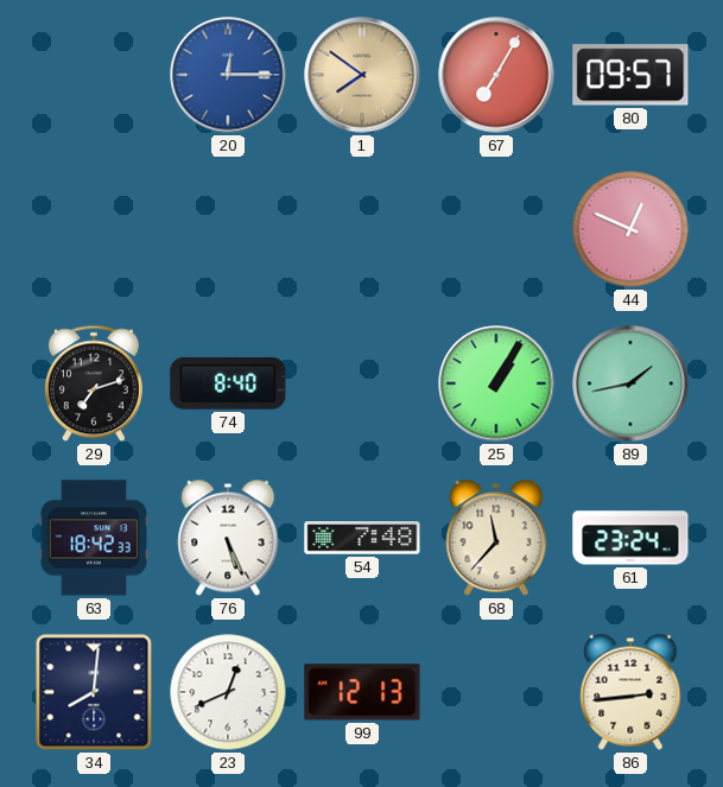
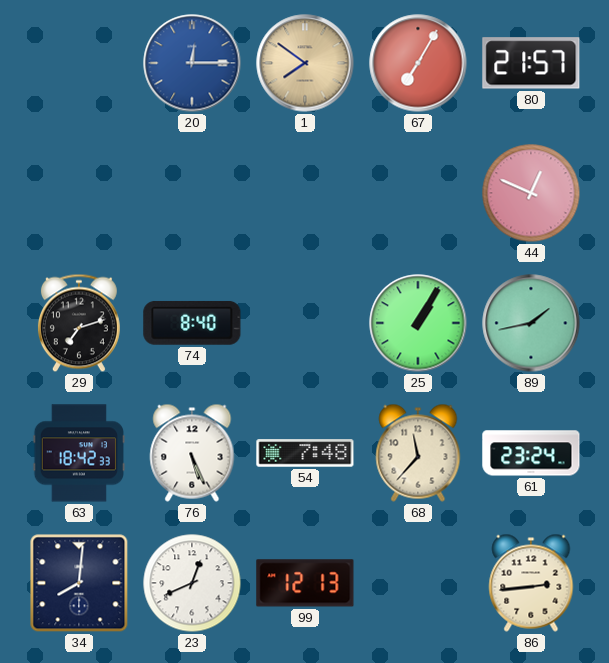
80: 09:57 -> 21:57
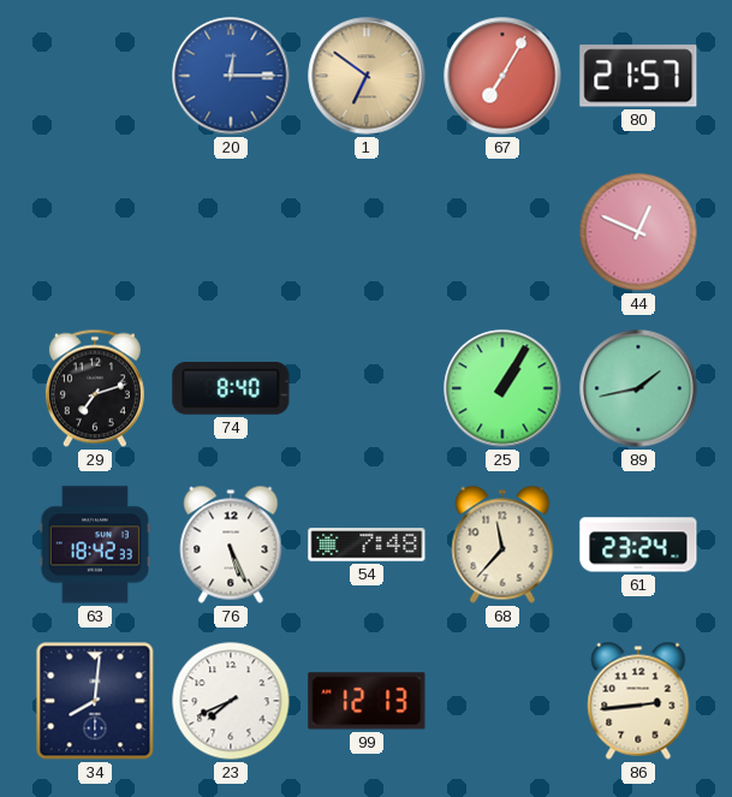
1: 7:51 -> 6:51
23: 12:41 -> 7:41
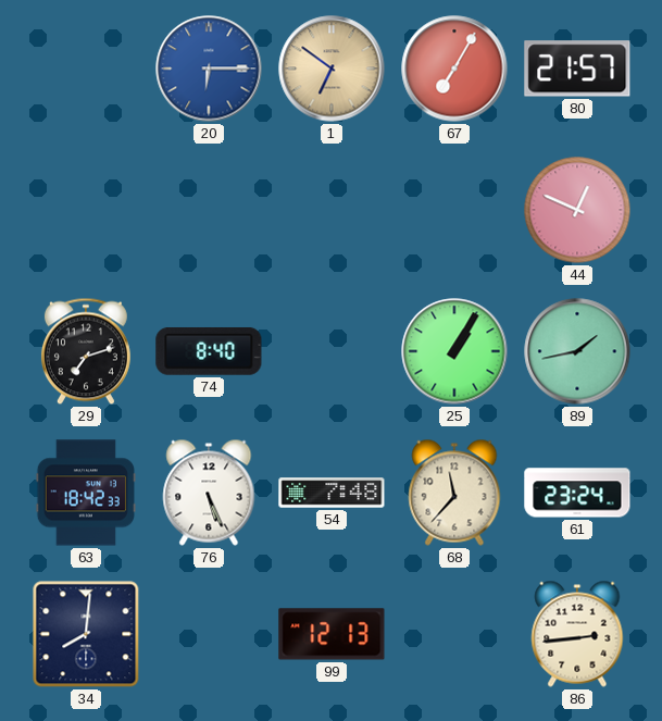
20: 12:15 -> 6:15
23: 7:41 -> none
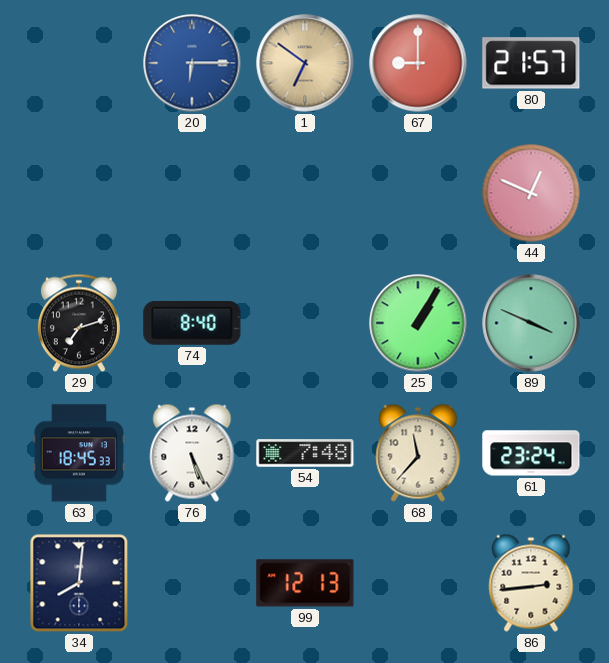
67: 7:05 -> 9:00
89: 1:43 -> 3:49
63: 18:42 -> 18:45
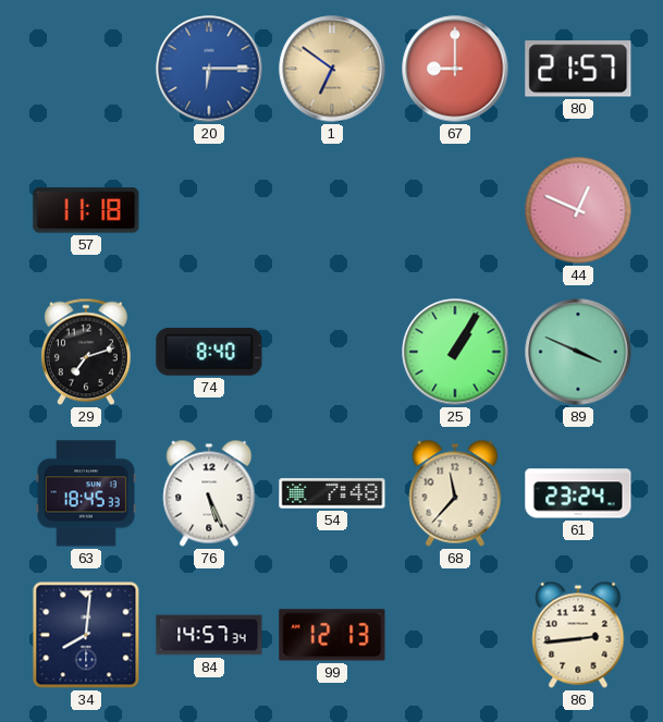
57: none -> 11:18
84: none -> 14:57
